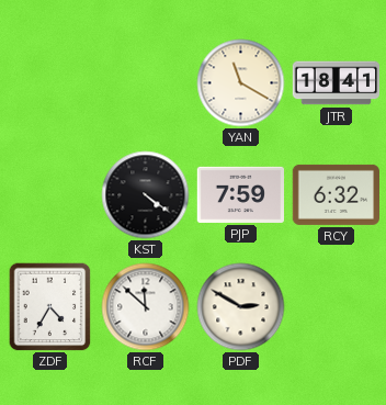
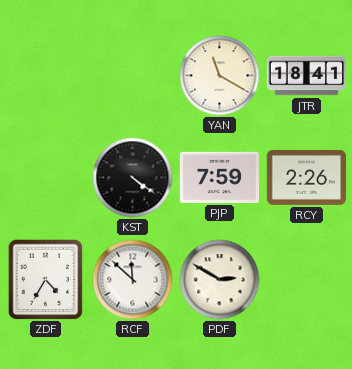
RCY: 6:32 -> 2:26
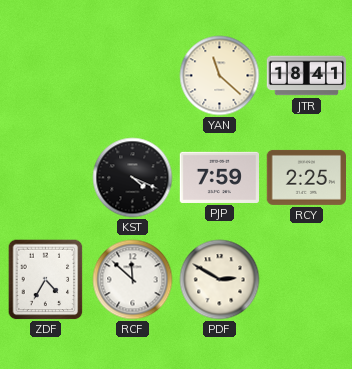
YAN: 11:20 -> 11:22
KST: 4:21 -> 4:19
RCY: 2:26 -> 2:25
